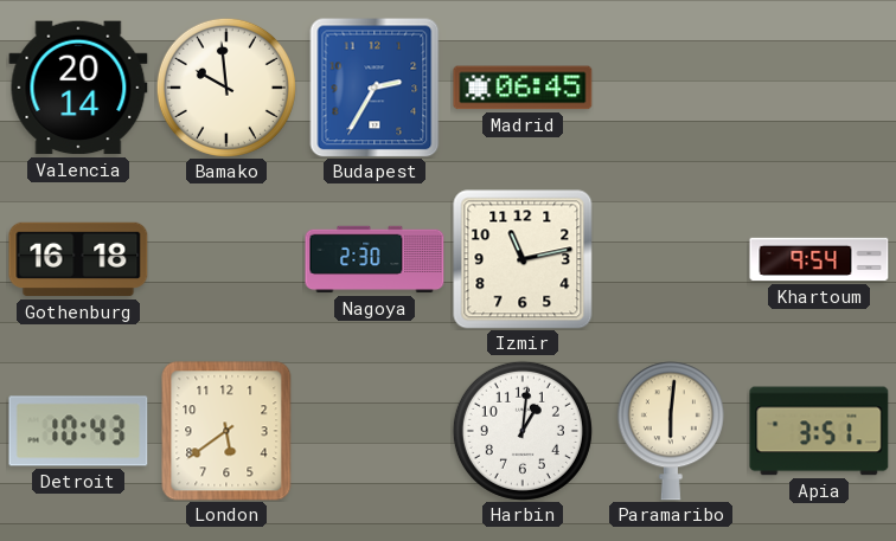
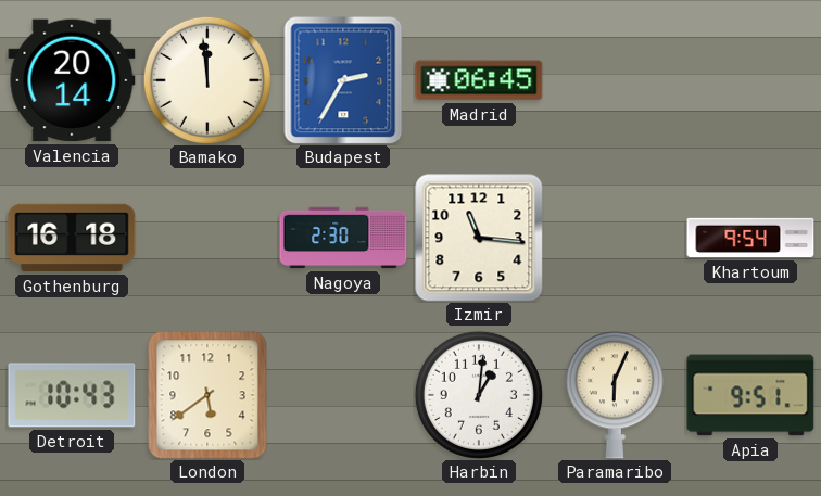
Bamako: 9:59 -> 11:59
Izmir: 11:13 -> 11:16
Paramaribo: 6:01 -> 6:04
Apia: 3:51 -> 9:51
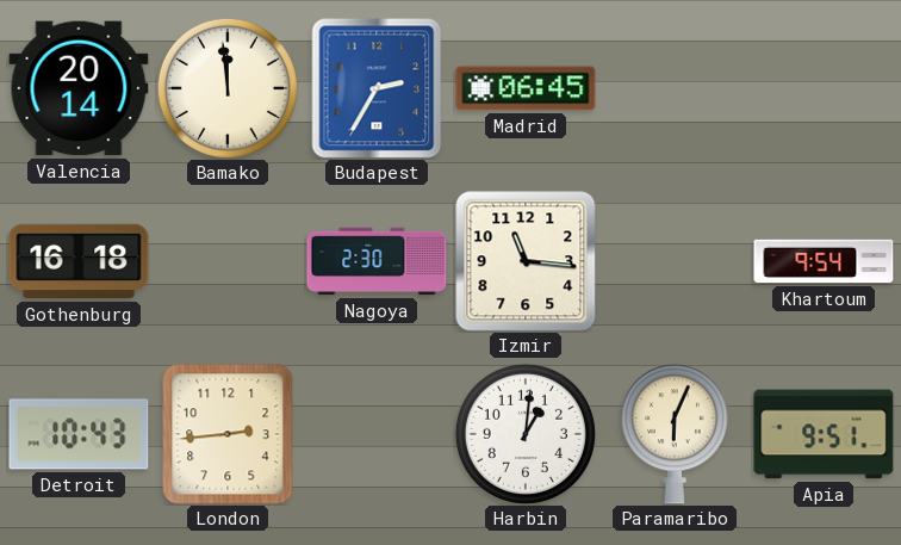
London: 5:39 -> 2:44
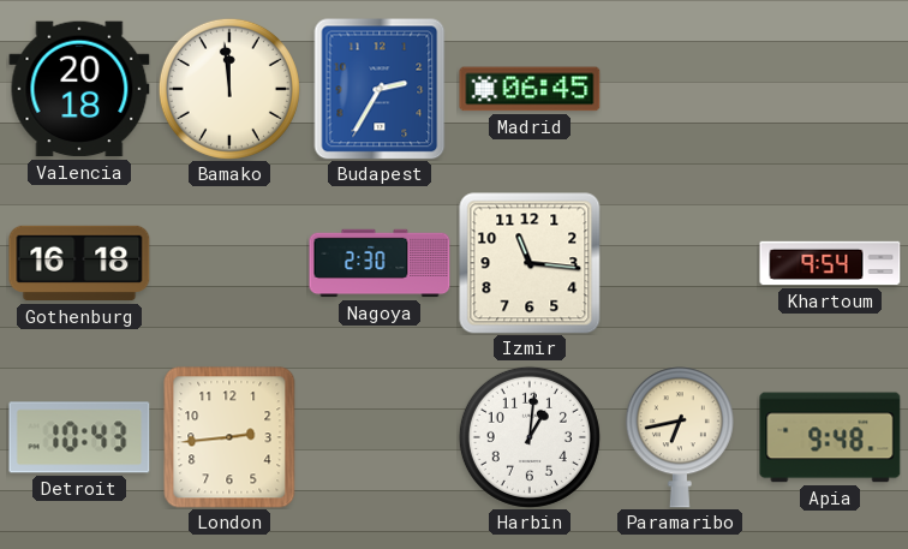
Valencia: 20:14 -> 20:18
Paramaribo: 6:04 -> 6:43
Apia: 9:51 -> 9:48
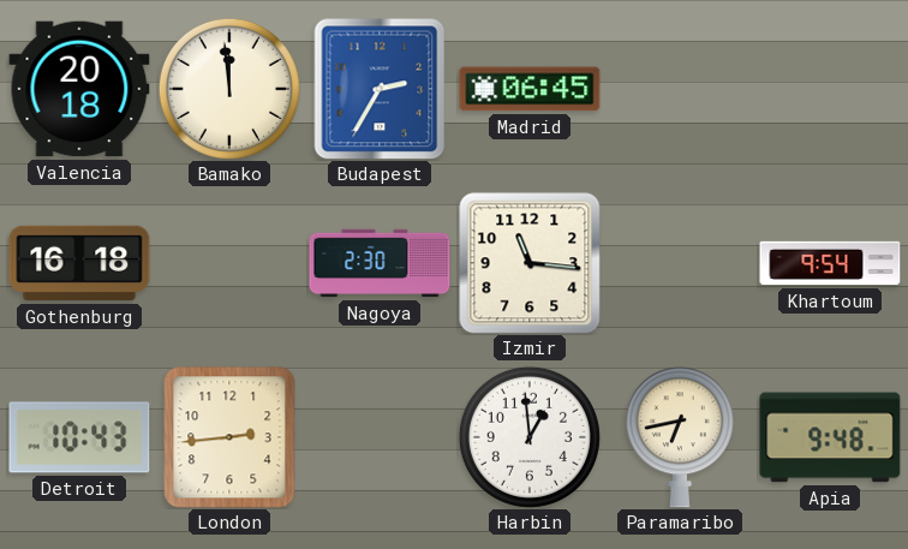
Harbin: 1:01 -> 12:59
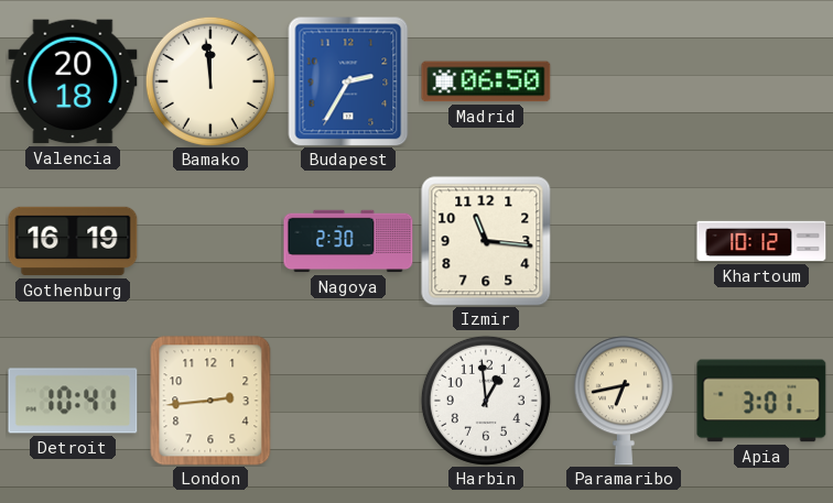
Madrid: 06:45 -> 06:50
Gothenburg: 16:18 -> 16:19
Khartoum: 9:54 -> 10:12
Detroit: 10:43 -> 10:41
Apia: 9:48 -> 3:01
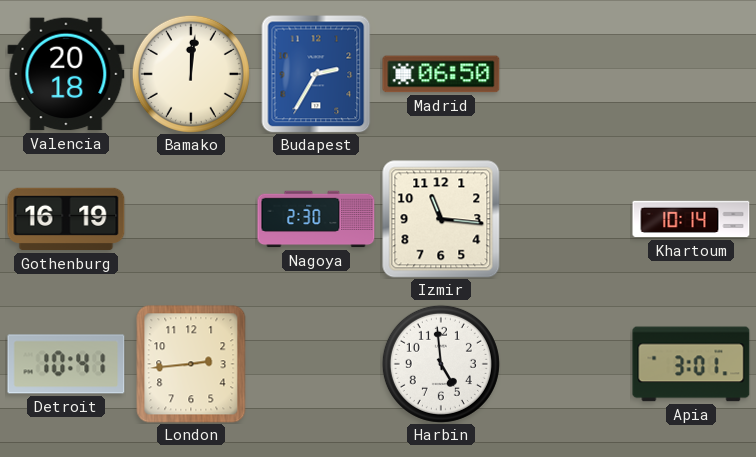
Bamako: 11:59 -> 12:01
Khartoum: 10:12 -> 10:14
Harbin: 12:59 -> 4:59
Paramaribo: 6:43 -> none
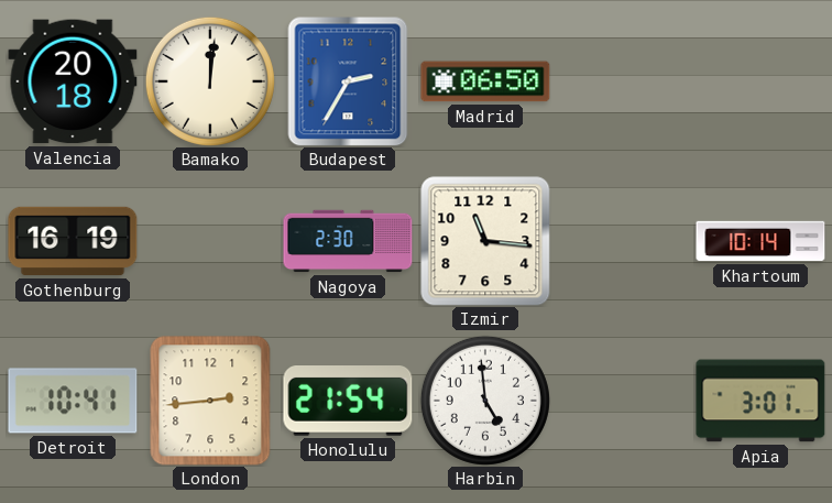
Honolulu: none -> 21:54
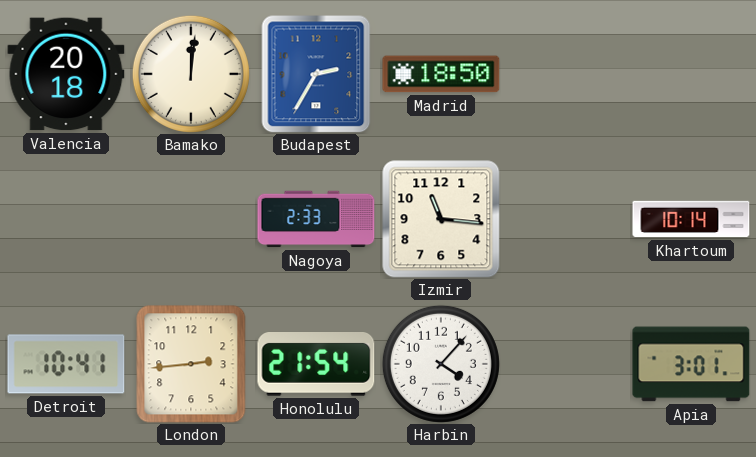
Madrid: 06:50 -> 18:50
Gothenburg: 16:19 -> none
Nagoya: 2:30 -> 2:33
Harbin: 4:59 -> 4:07
